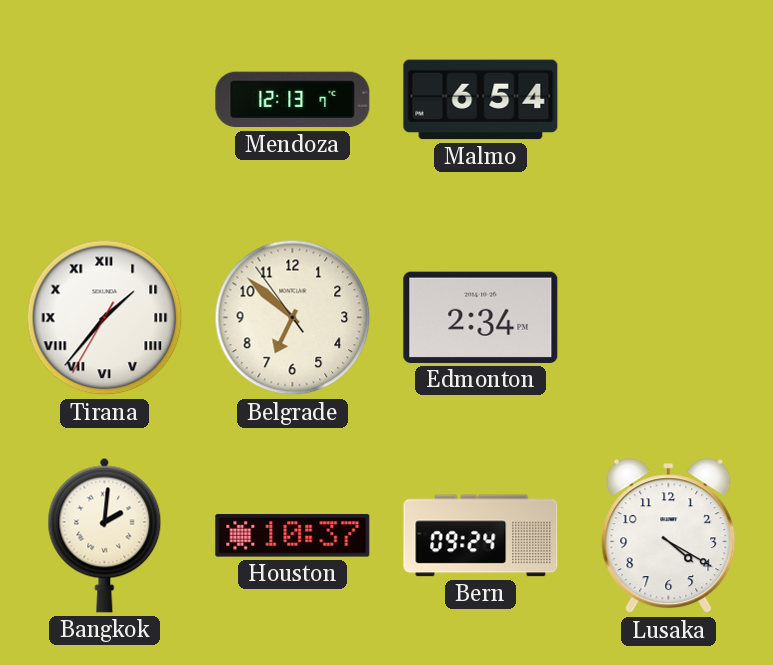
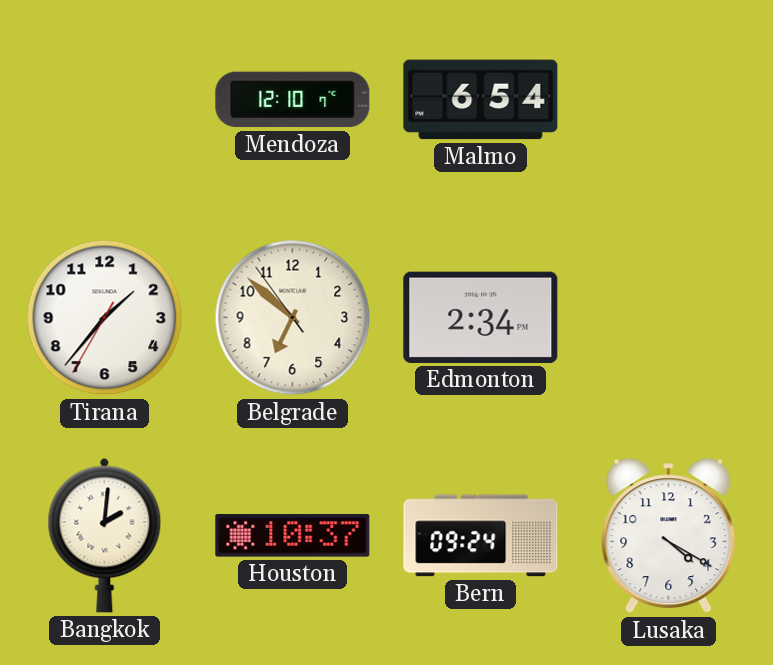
Mendoza: 12:13 -> 12:10
Tirana numerals: Roman -> Arabic
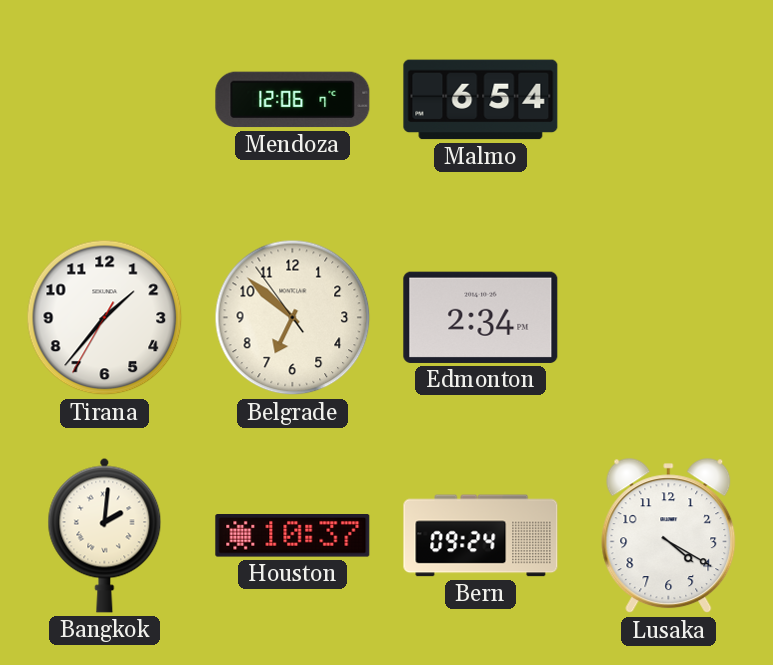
Mendoza: 12:10 -> 12:06
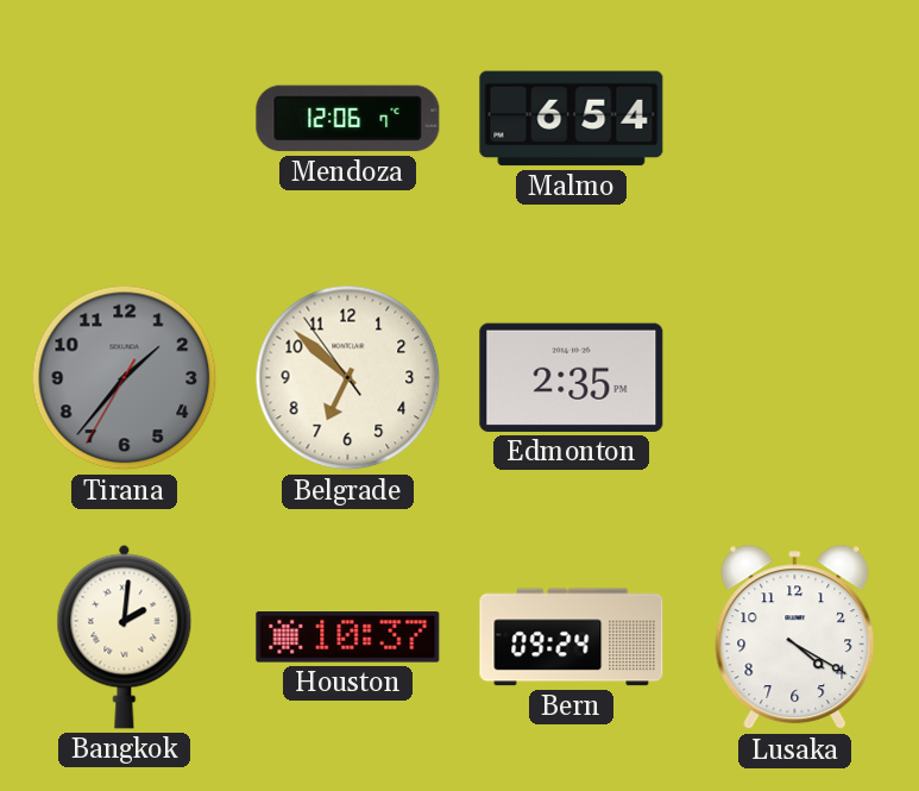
Tirana dial: white -> grey
Edmonton: 2:34 -> 2:35
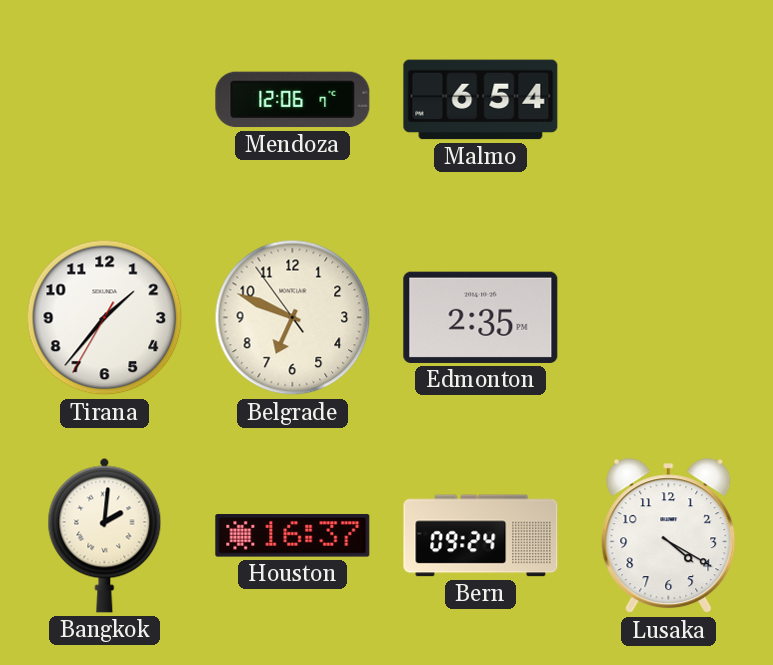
Tirana dial: grey -> white
Belgrade: 6:51 -> 6:48
Houston: 10:37 -> 16:37
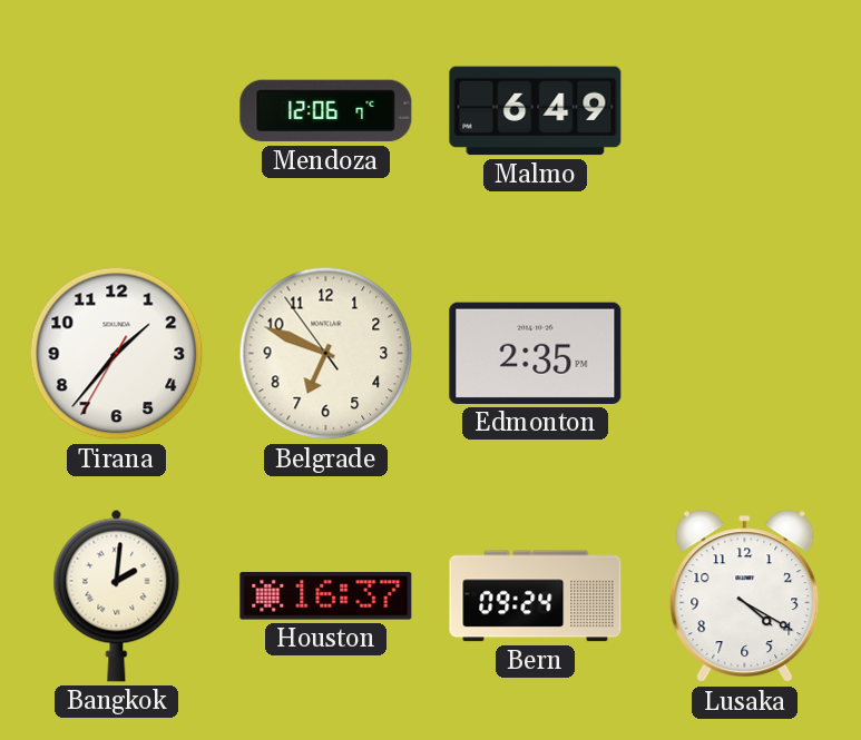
Malmo: 6:54 -> 6:49
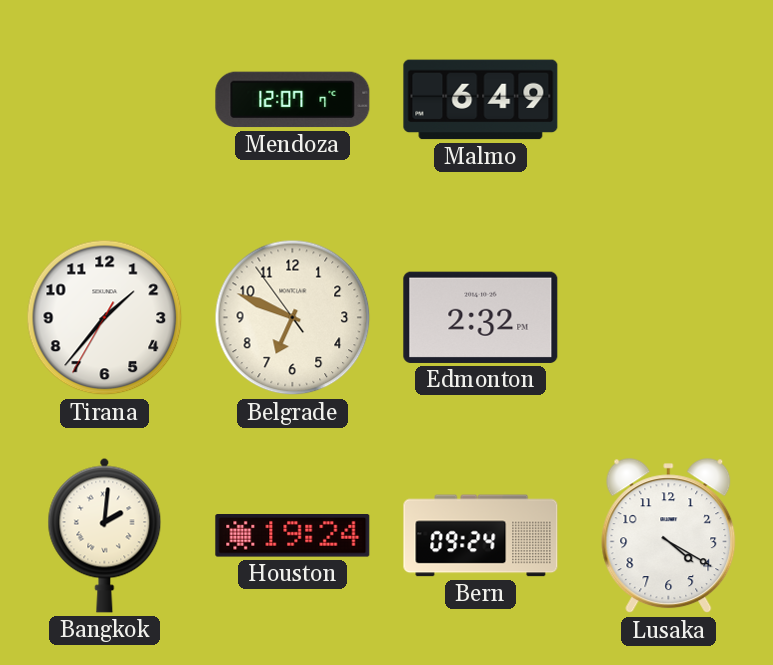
Mendoza: 12:06 -> 12:07
Edmonton: 2:35 -> 2:32
Houston: 16:37 -> 19:24
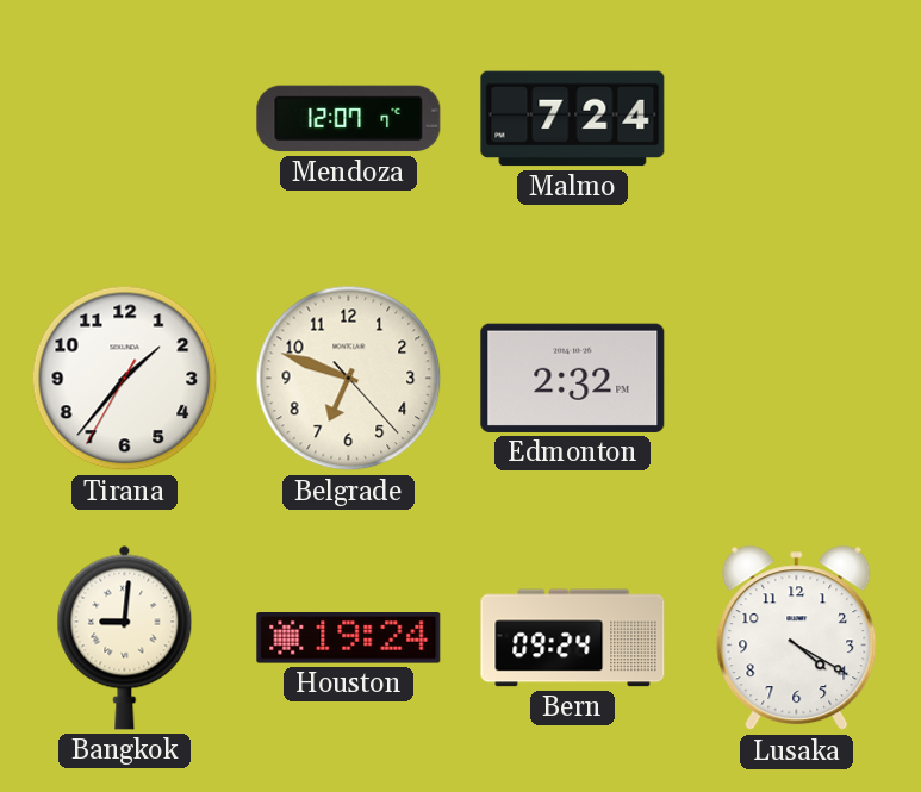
Malmo: 6:49 -> 7:24
Belgrade: 6:48:54 -> 6:48:23
Bangkok: 2:01 -> 9:01
